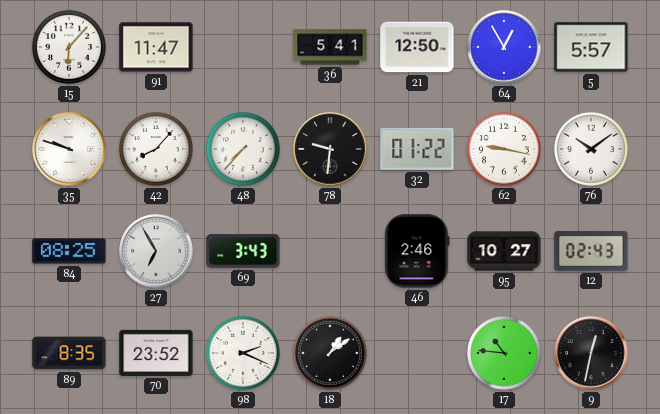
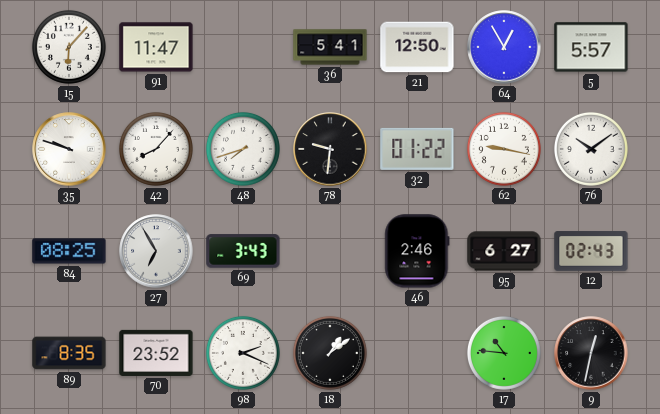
48: 7:37 -> 7:42
95: 10:27 -> 6:27
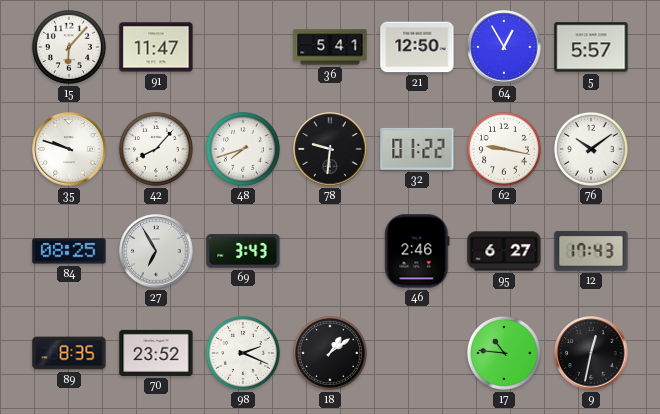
12: 02:43 -> 17:43
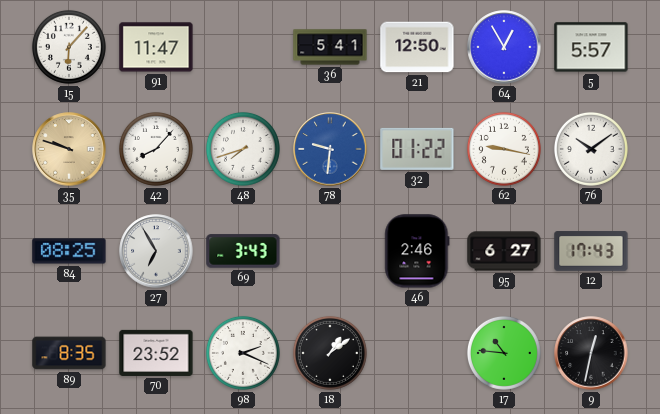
35 dial: white -> champagne
78 dial: black -> blue
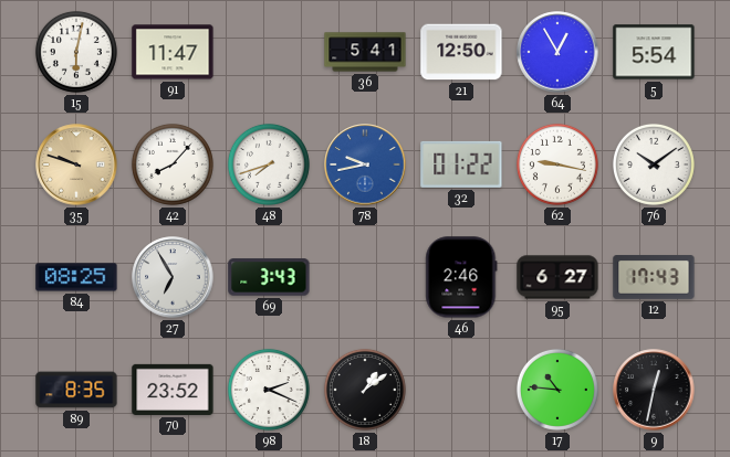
15: 6:07 -> 6:02
5: 5:57 -> 5:54
78: 9:31 -> 9:43
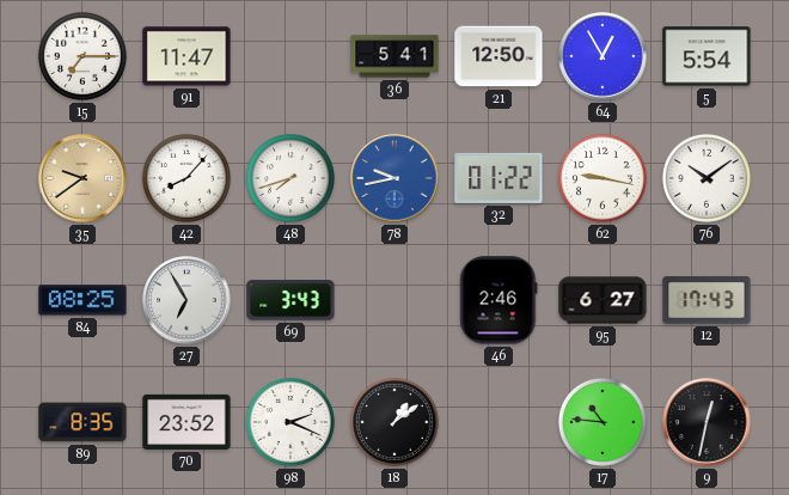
15: 6:02 -> 7:15
35: 9:48 -> 9:39
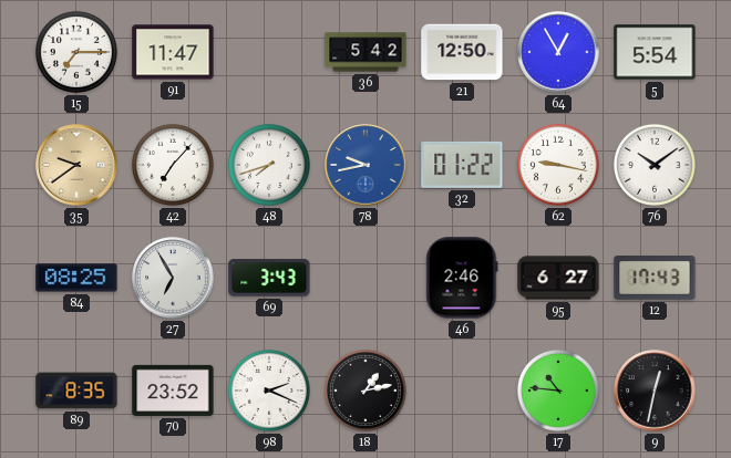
36: 5:41 -> 5:42
42: 8:07 -> 7:07
18: 1:09 -> 1:13
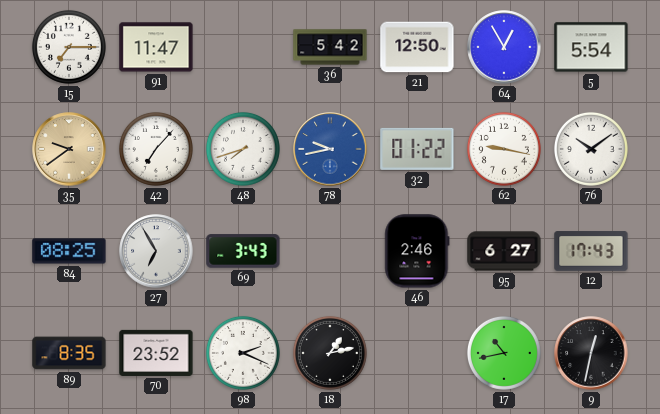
17: 10:46 -> 10:43
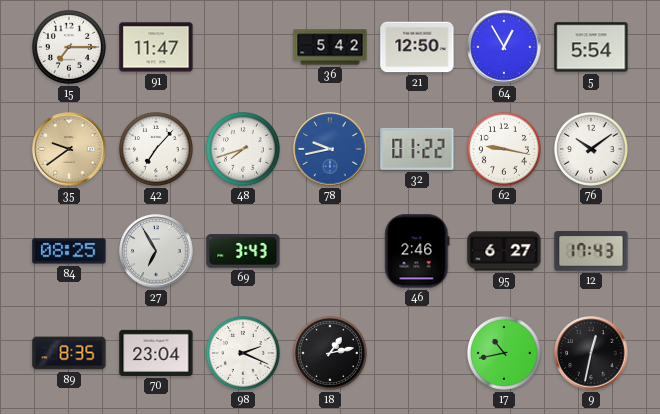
70: 23:52 -> 23:04
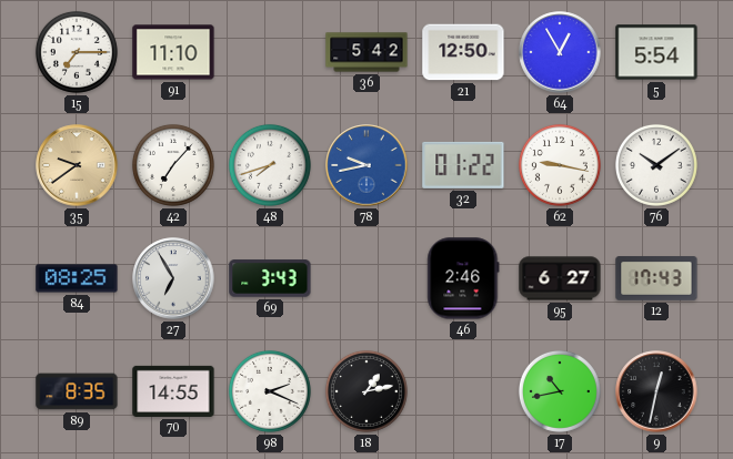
91: 11:47 -> 11:10
70: 23:04 -> 14:55
